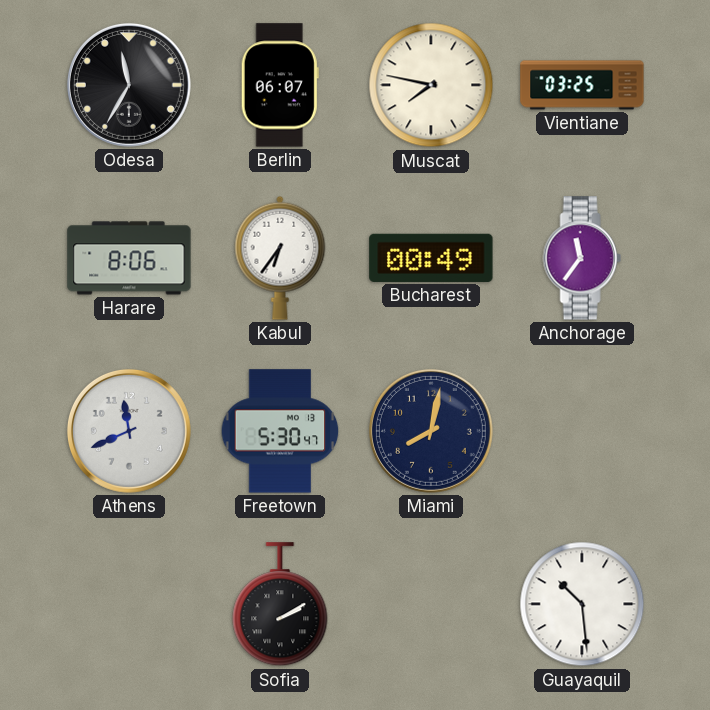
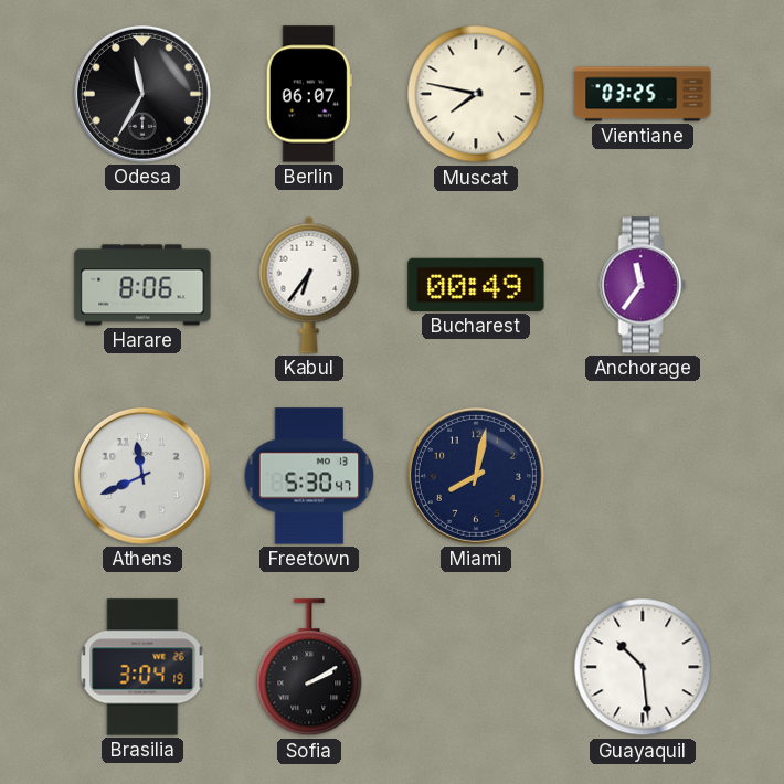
Brasilia: none -> 3:04
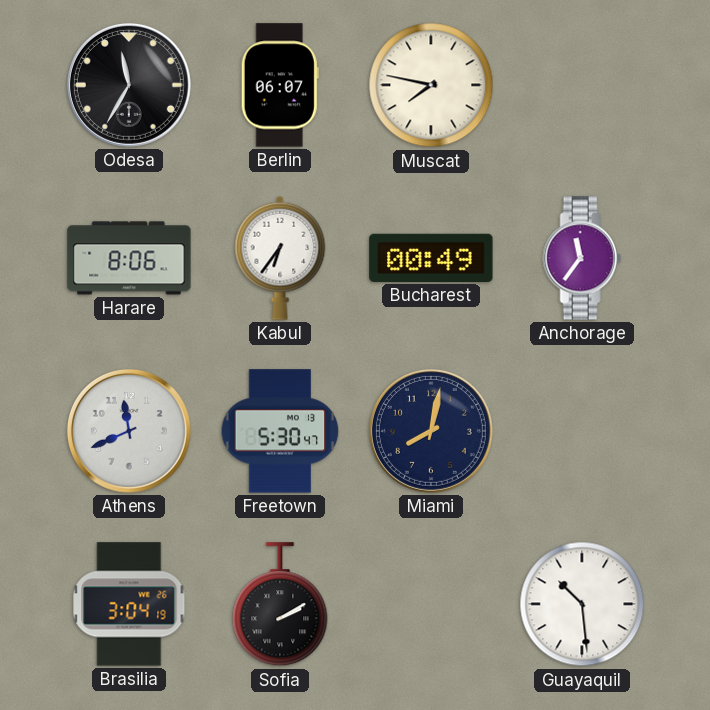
Vientiane: 03:25 -> none
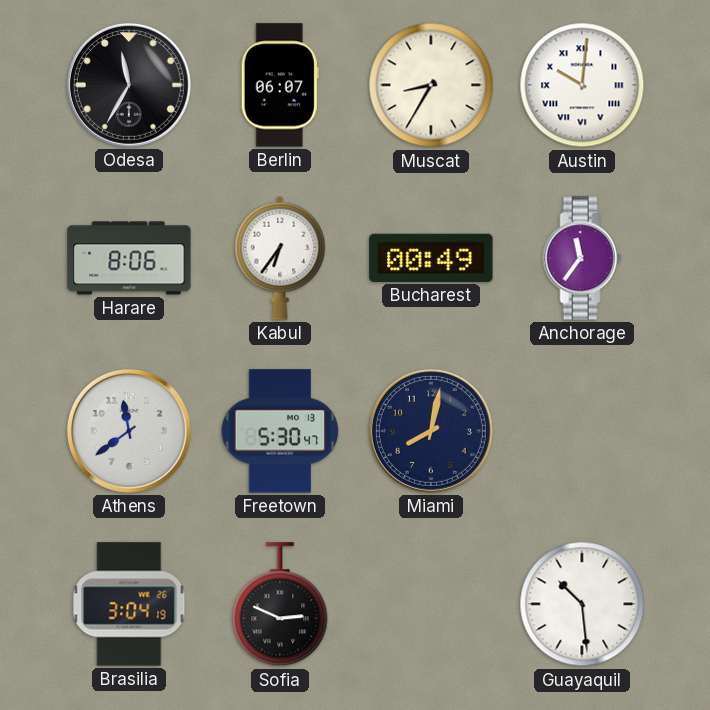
Muscat: 7:47 -> 8:35
Austin: none -> 10:01
Athens: 11:41 -> 11:39
Sofia: 2:10 -> 2:49
